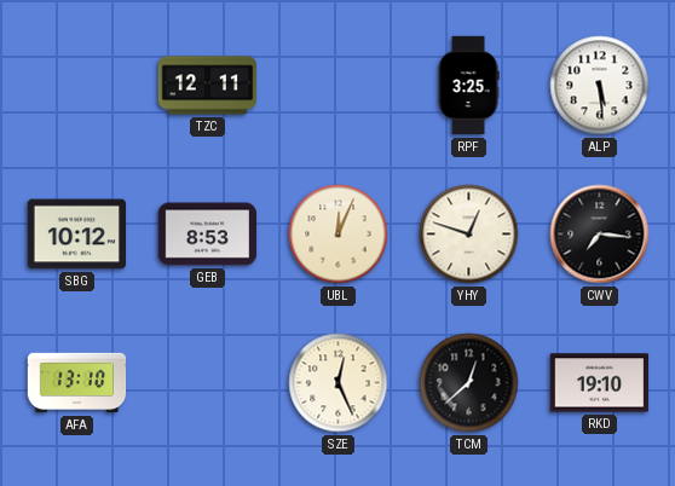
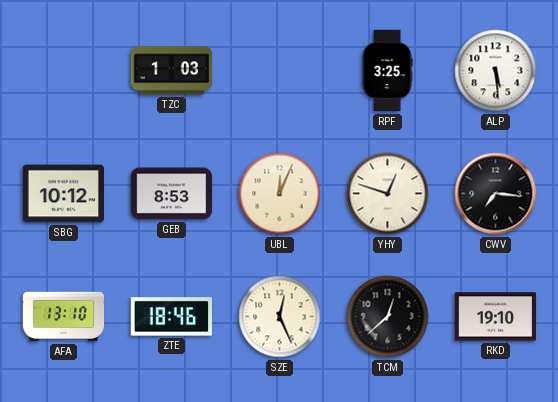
TZC: 12:11 -> 1:03
ZTE: none -> 18:46
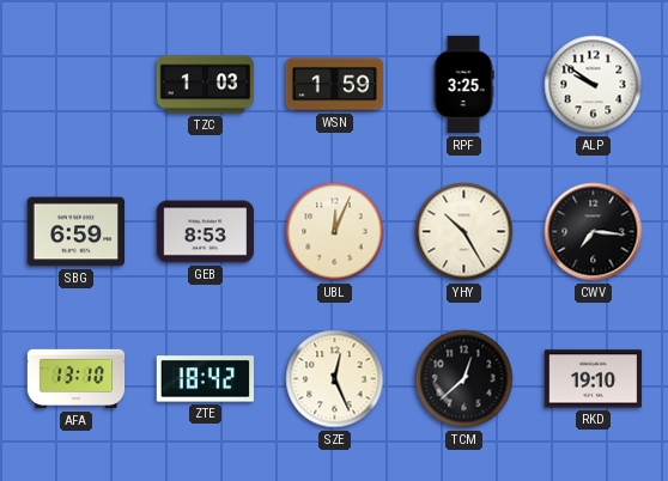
WSN: none -> 1:59
ALP: 5:29 -> 9:51
SBG: 10:12 -> 6:59
YHY: 12:48 -> 10:25
ZTE: 18:46 -> 18:42
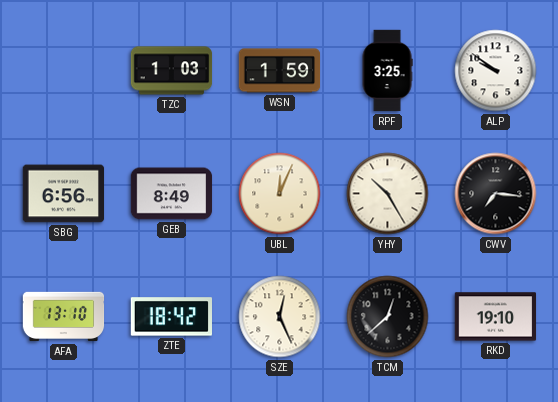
SBG: 6:59 -> 6:56
GEB: 8:53 -> 8:49
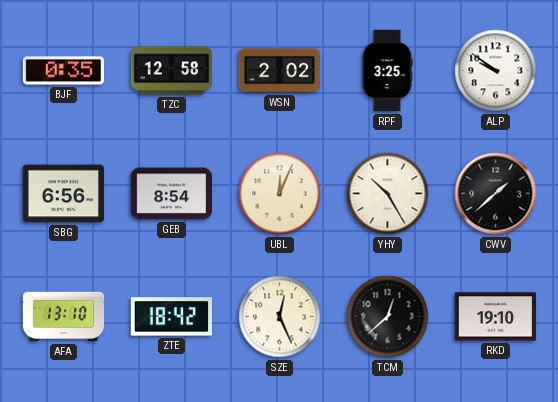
BJF: none -> 0:35
TZC: 1:03 -> 12:58
WSN: 1:59 -> 2:02
GEB: 8:49 -> 8:54
CWV: 7:16 -> 1:38
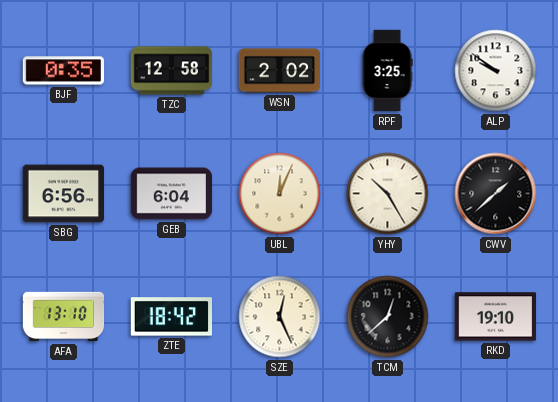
GEB: 8:54 -> 6:04
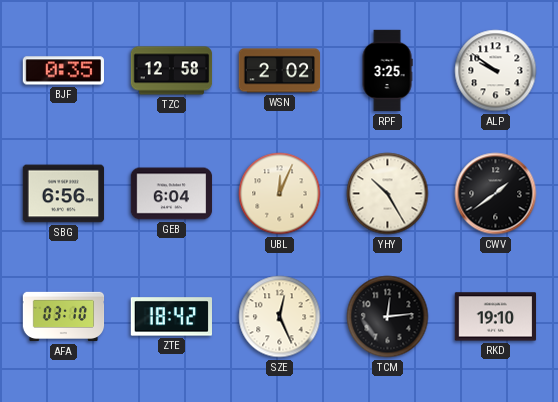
CWV: 1:38 -> 1:39
AFA: 13:10 -> 03:10
TCM: 12:38 -> 12:14
